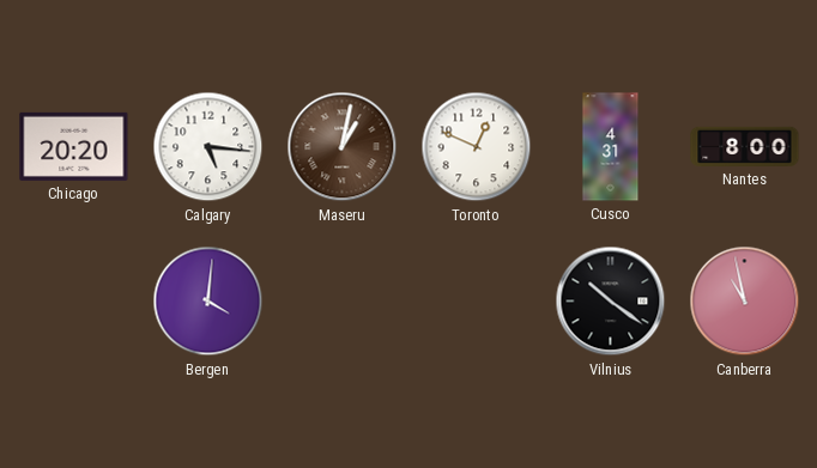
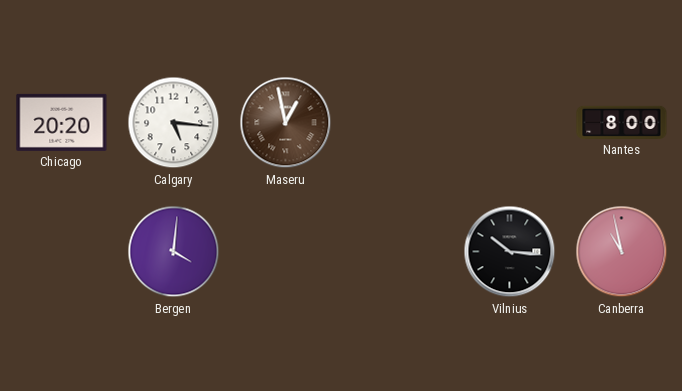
Maseru: 1:02 -> 12:58
Toronto: 12:49 -> none
Cusco: 4:31 -> none
Vilnius: 10:21 -> 10:16
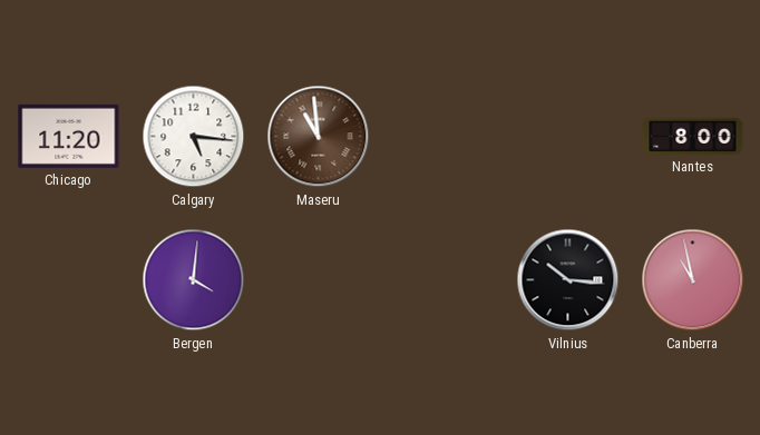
Chicago: 20:20 -> 11:20
Maseru: 12:58 -> 10:59
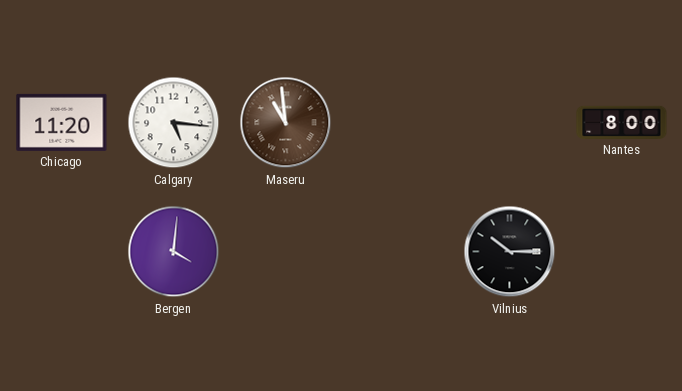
Vilnius: 10:16 -> 10:15
Canberra: 10:58 -> none
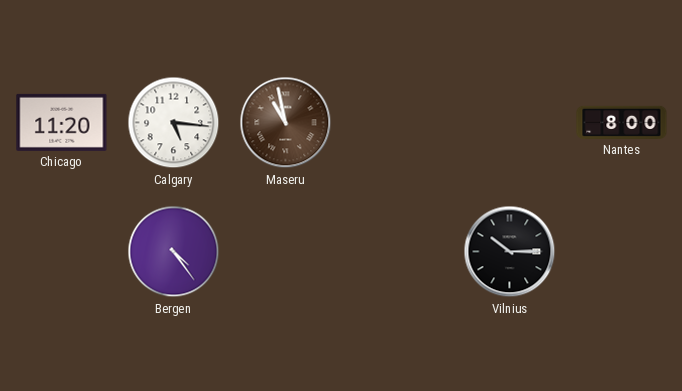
Maseru: 10:59 -> 10:58
Bergen: 4:01 -> 4:24
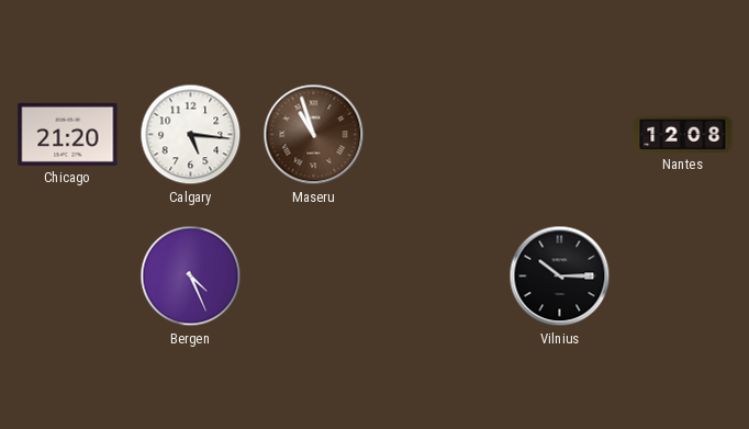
Chicago: 11:20 -> 21:20
Maseru: 10:58 -> 10:57
Nantes: 8:00 -> 12:08
Bergen: 4:24 -> 4:26
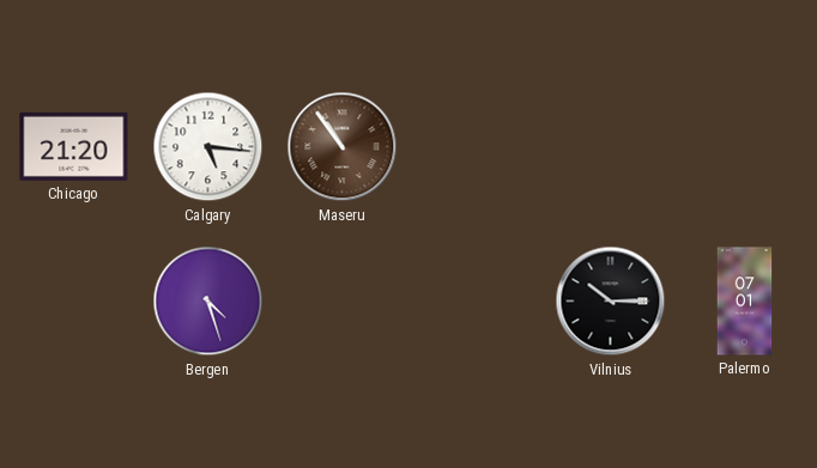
Maseru: 10:57 -> 10:54
Nantes: 12:08 -> none
Bergen: 4:26 -> 4:27
Palermo: none -> 07:01
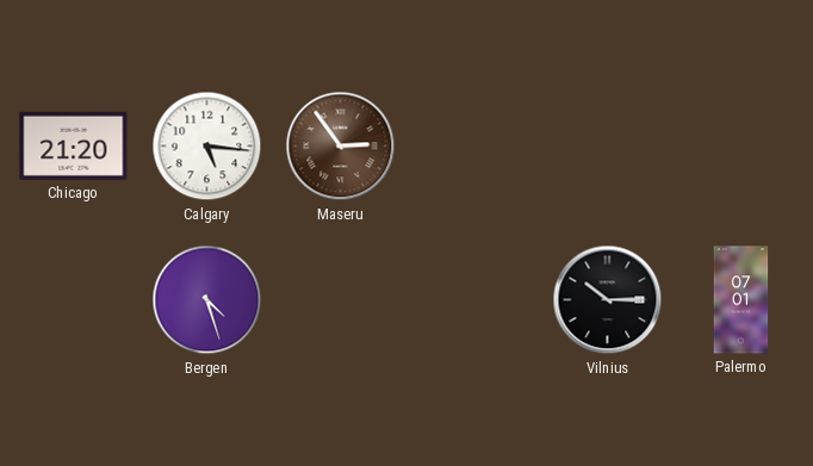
Maseru: 10:54 -> 2:54
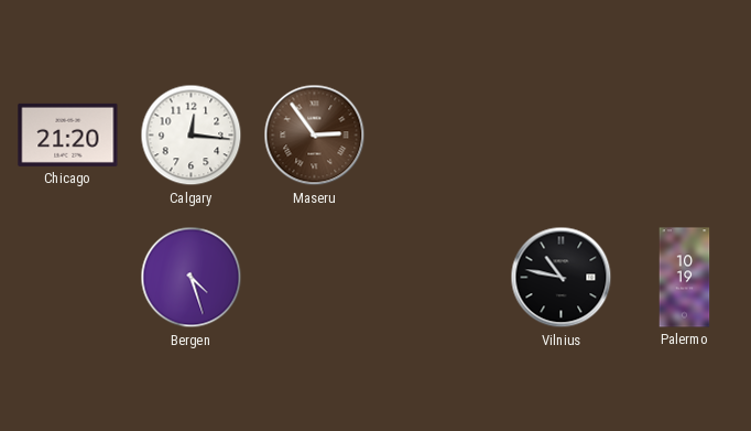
Calgary: 5:16 -> 12:16
Vilnius: 10:15 -> 10:47
Palermo: 07:01 -> 10:19
